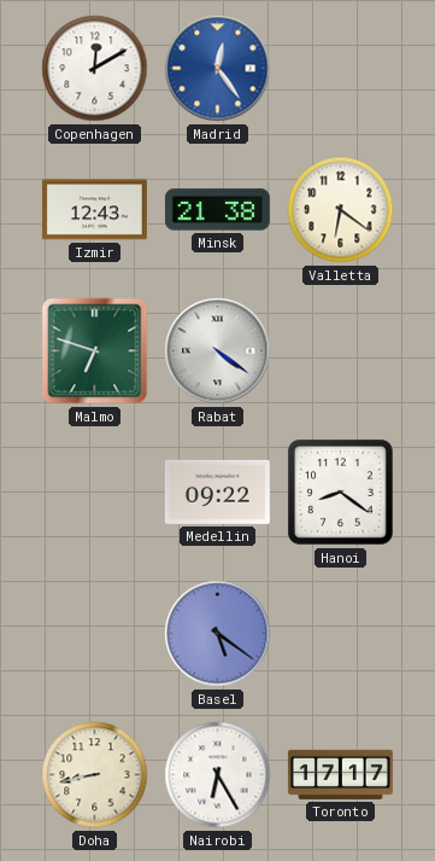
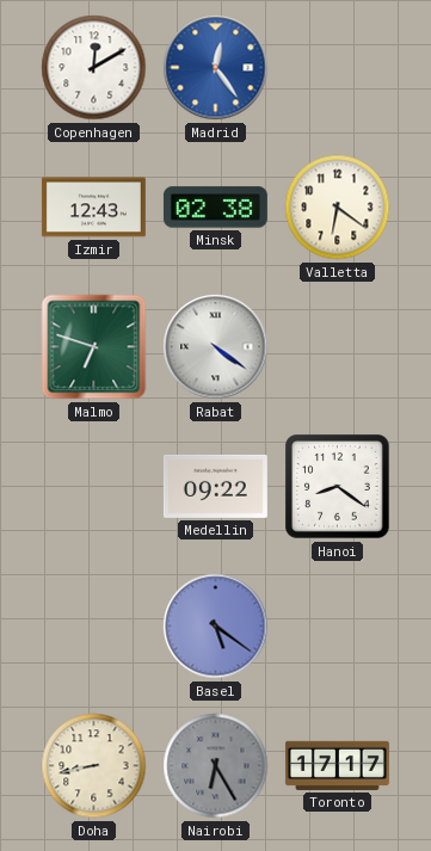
Minsk: 21:38 -> 02:38
Nairobi dial: white -> grey
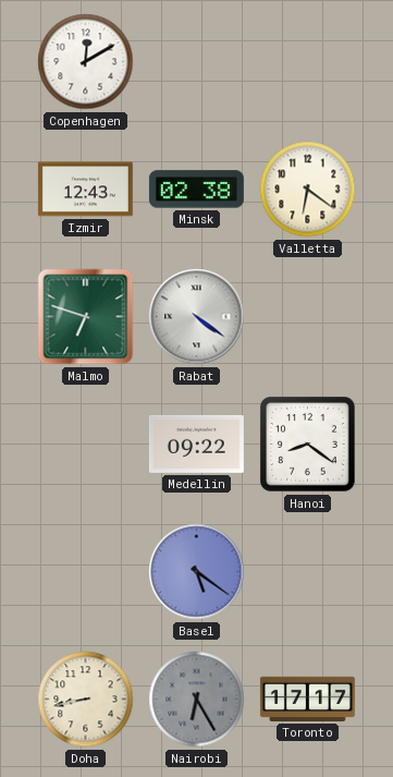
Madrid: 12:24 -> none
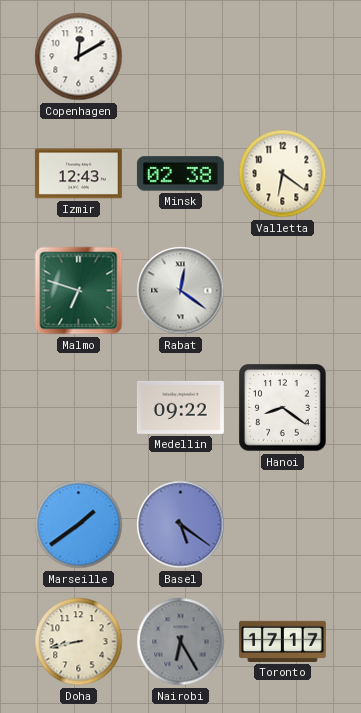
Rabat: 4:21 -> 12:21
Marseille: none -> 1:39
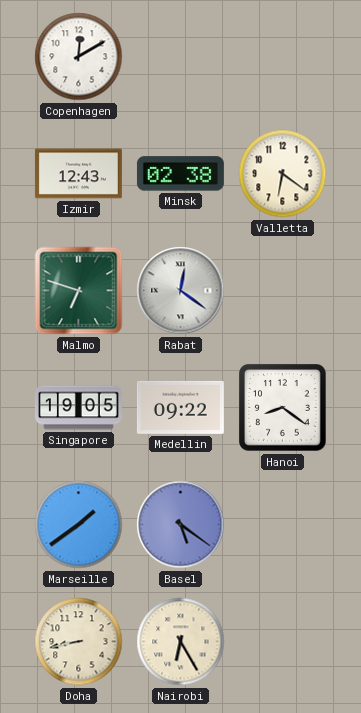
Singapore: none -> 19:05
Nairobi dial: grey -> cream
Toronto: 17:17 -> none
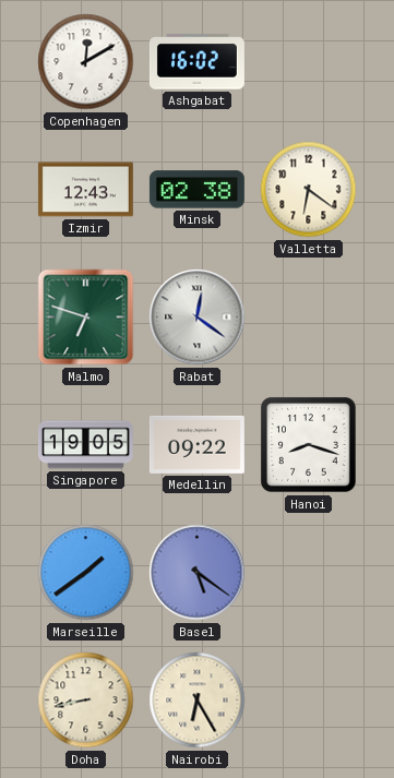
Ashgabat: none -> 16:02
Hanoi: 8:21 -> 8:18
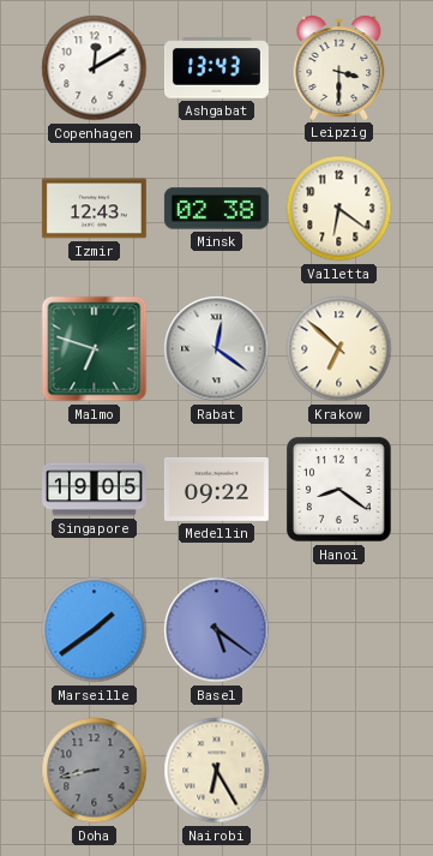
Ashgabat: 16:02 -> 13:43
Leipzig: none -> 3:30
Krakow: none -> 6:52
Hanoi: 8:18 -> 8:21
Doha dial: cream -> grey
